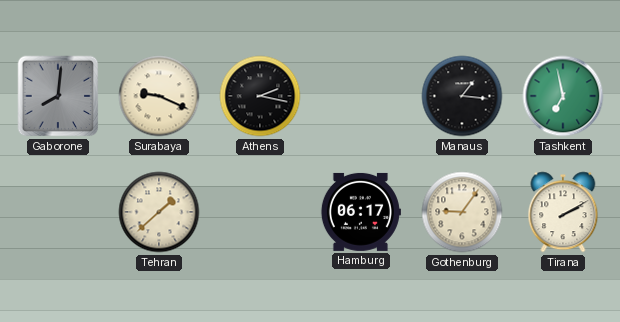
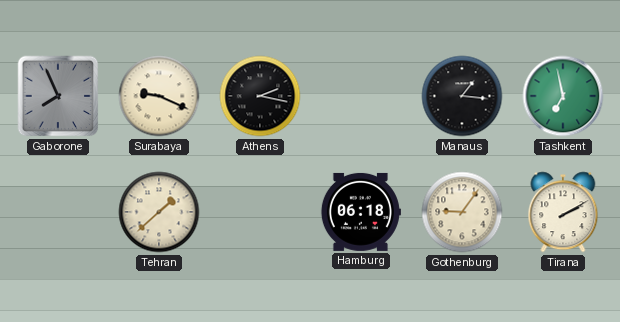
Gaborone: 8:01 -> 7:56
Hamburg: 06:17 -> 06:18
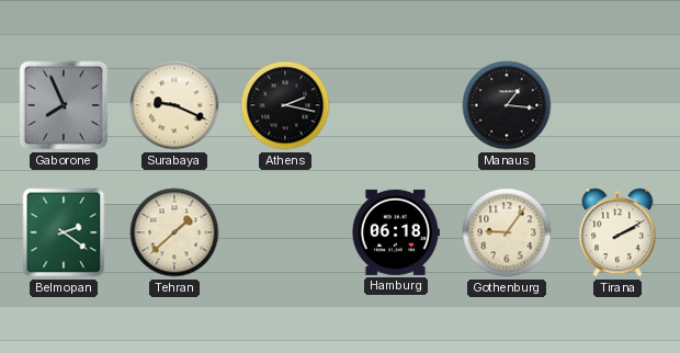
Tashkent: 6:58 -> none
Belmopan: none -> 2:21
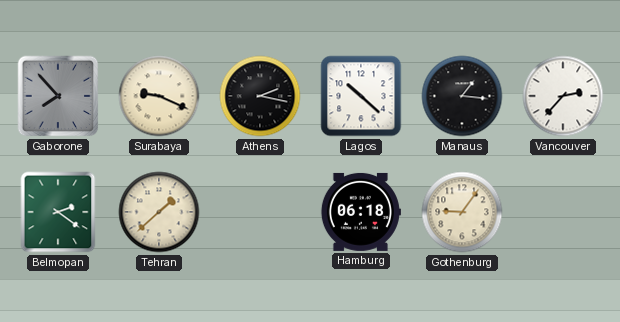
Gaborone: 7:56 -> 7:53
Lagos: none -> 10:22
Vancouver: none -> 2:37
Tirana: 2:10 -> none
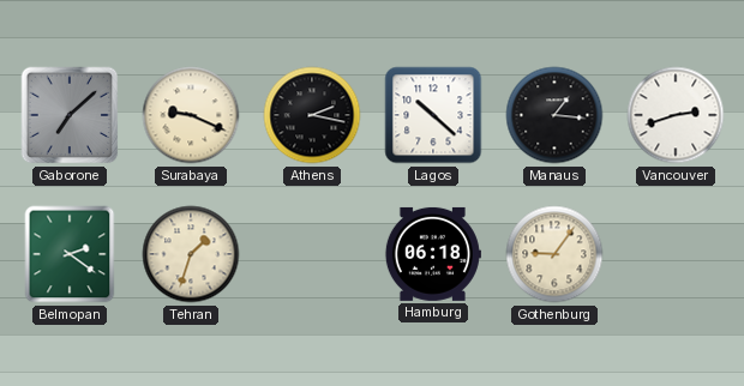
Gaborone: 7:53 -> 7:08
Vancouver: 2:37 -> 2:42
Tehran: 1:38 -> 1:33
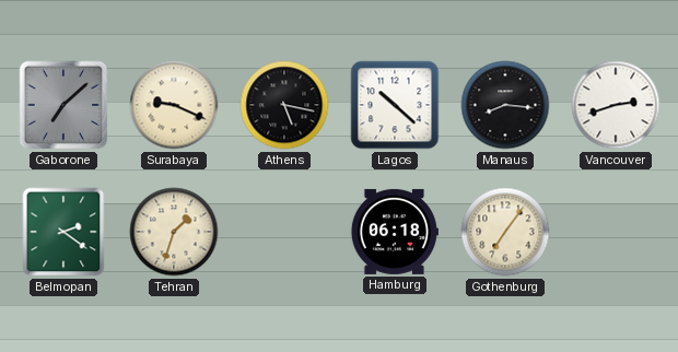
Athens: 2:17 -> 5:17
Manaus: 1:16 -> 8:16
Gothenburg: 9:06 -> 7:06
